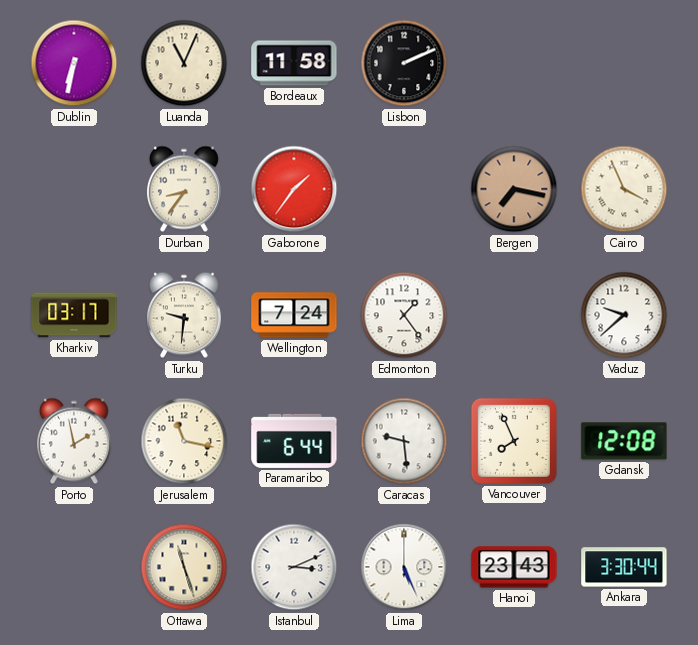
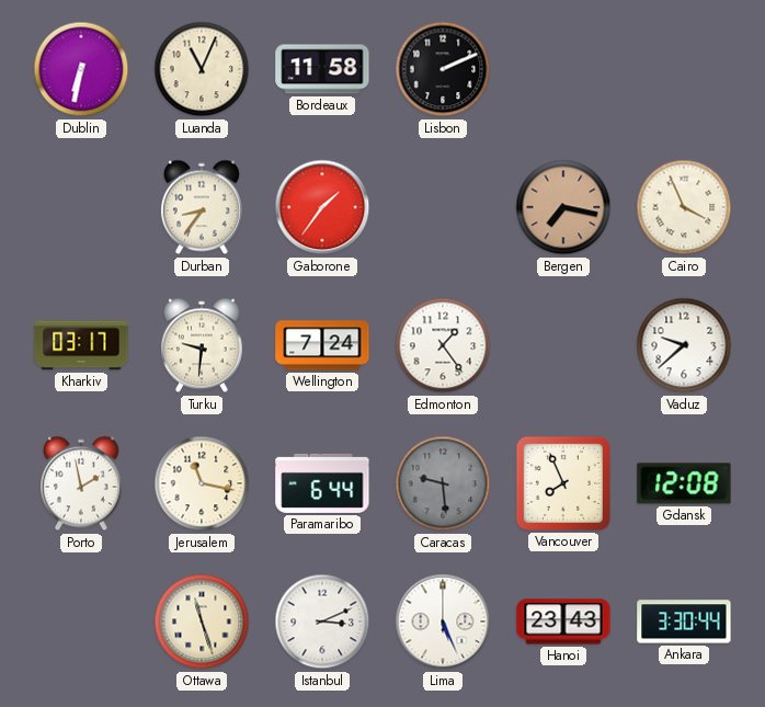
Caracas dial: white -> grey
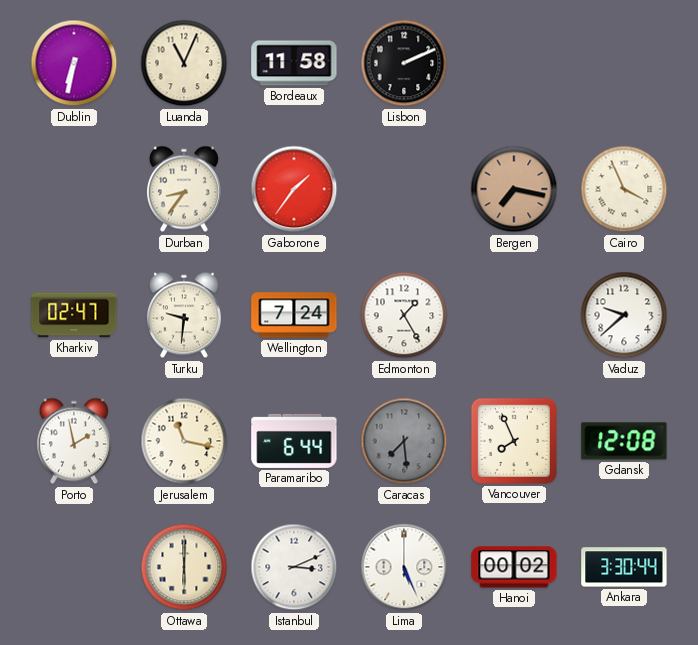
Kharkiv: 03:17 -> 02:47
Edmonton: 1:24 -> 1:25
Caracas: 9:29 -> 7:29
Ottawa: 11:27 -> 6:00
Hanoi: 23:43 -> 00:02
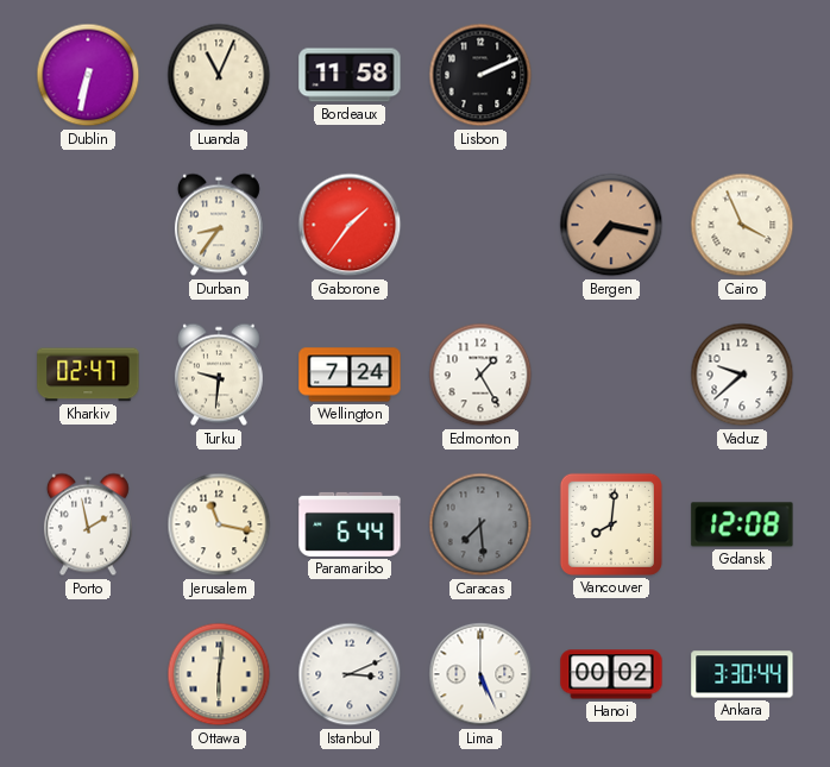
Vancouver: 7:56 -> 8:01
Ottawa: 6:00 -> 6:01
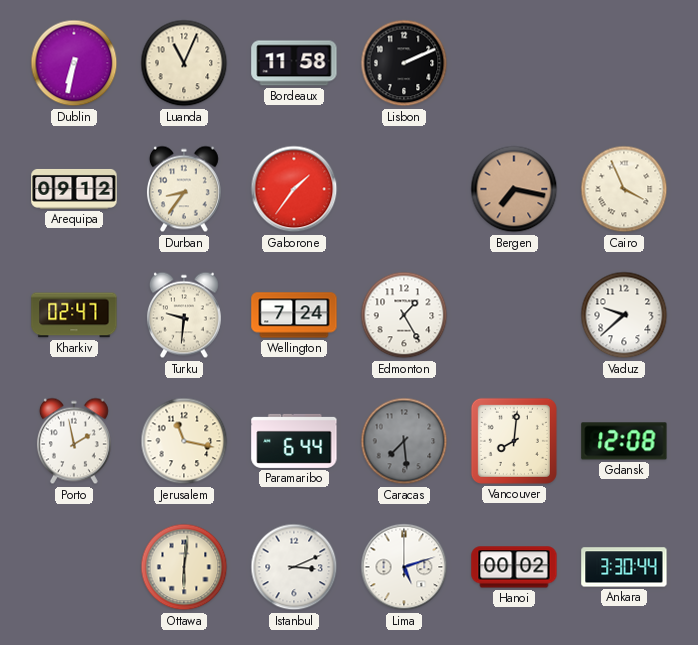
Arequipa: none -> 09:12
Lima: 5:26 -> 5:12
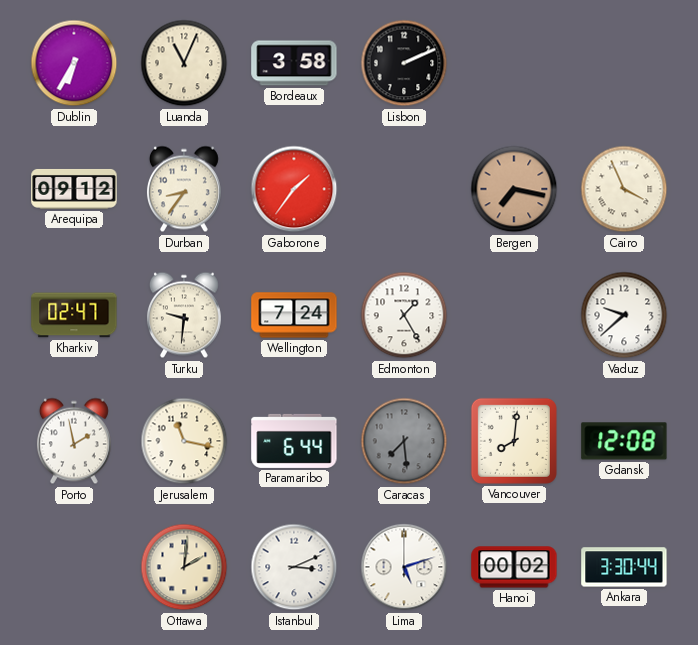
Dublin: 6:32 -> 6:35
Bordeaux: 11:58 -> 3:58
Ottawa: 6:01 -> 2:01
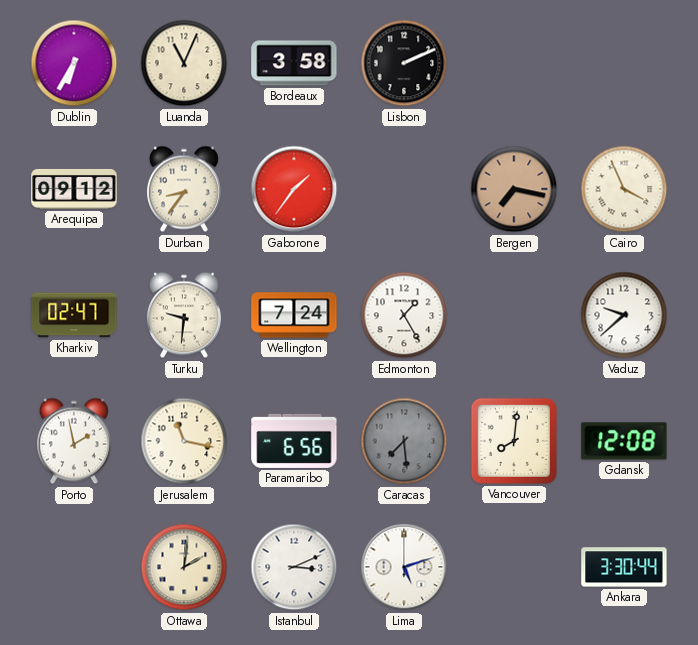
Paramaribo: 6:44 -> 6:56
Hanoi: 00:02 -> none
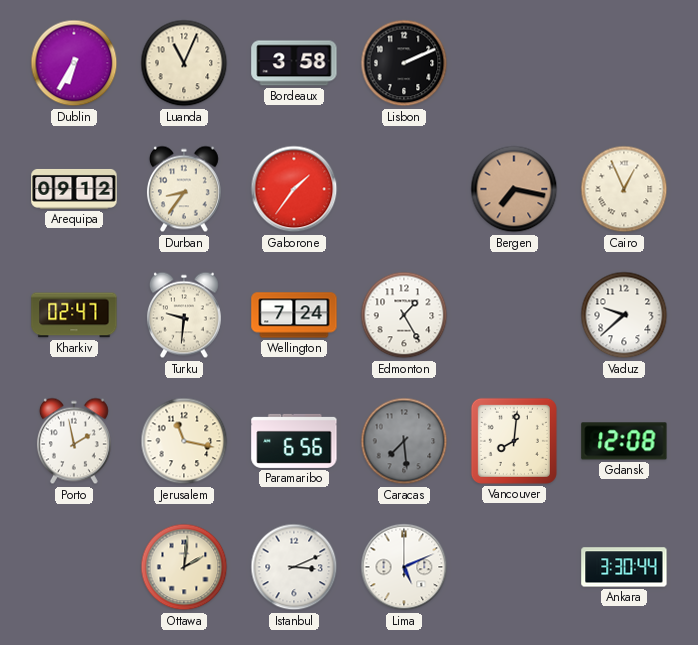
Cairo: 3:56 -> 12:56
Lima: 5:12 -> 5:11
